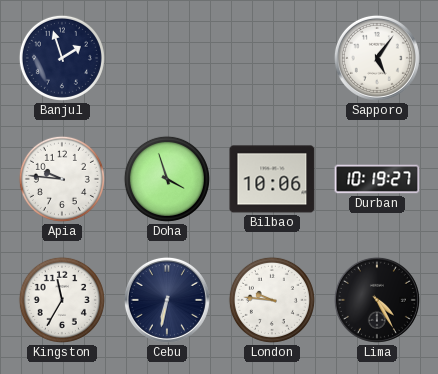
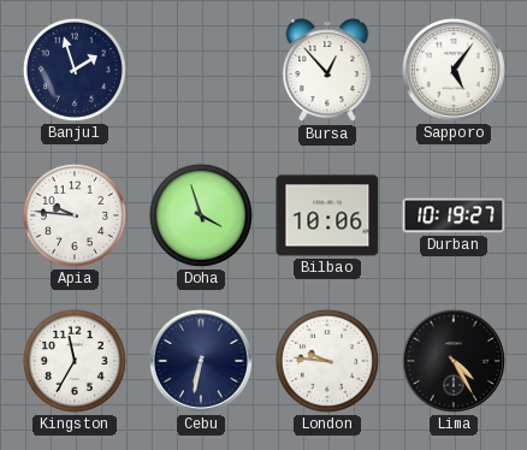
Bursa: none -> 12:53
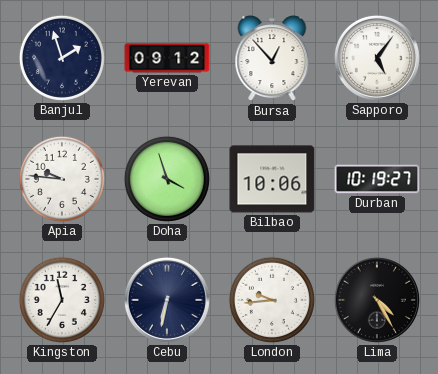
Yerevan: none -> 09:12
London: 9:46 -> 9:44
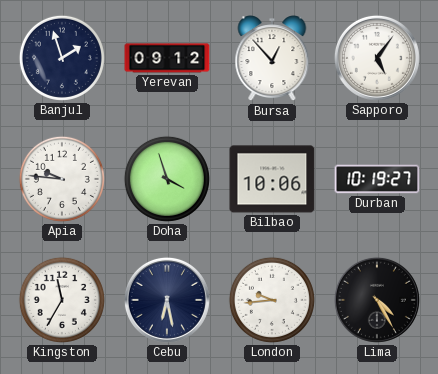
Cebu: 6:32 -> 6:28
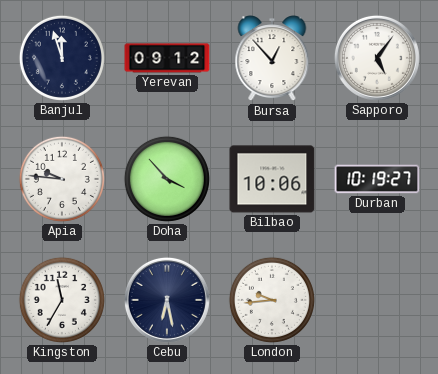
Banjul: 1:57 -> 11:57
Doha: 3:57 -> 3:53
Lima: 4:25 -> none
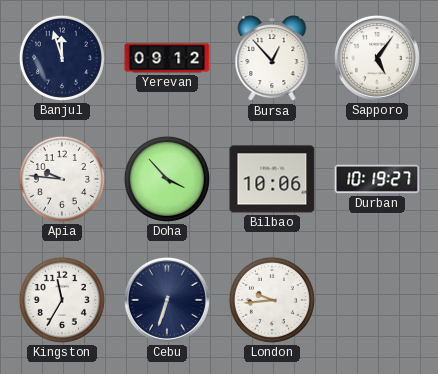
Cebu: 6:28 -> 6:33
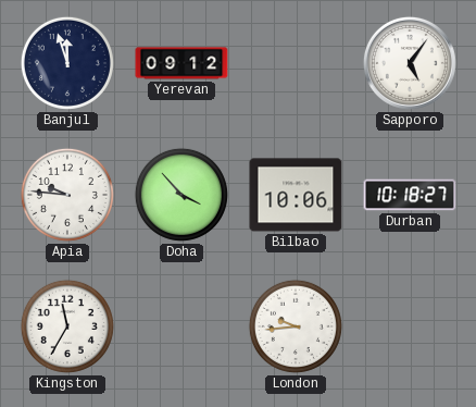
Bursa: 12:53 -> none
Durban: 10:19 -> 10:18
Cebu: 6:33 -> none
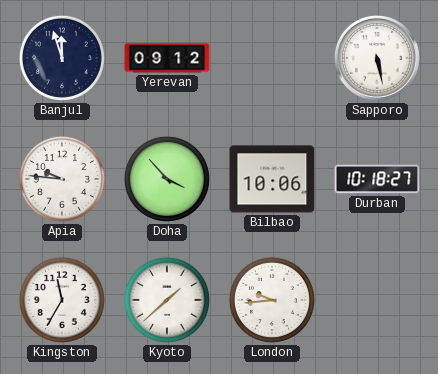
Sapporo: 5:06 -> 5:28
Kyoto: none -> 1:38
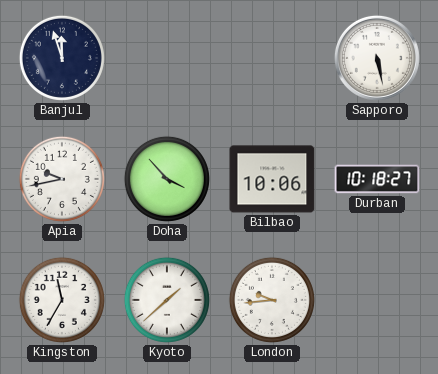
Yerevan: 09:12 -> none
Apia: 9:46 -> 9:43
